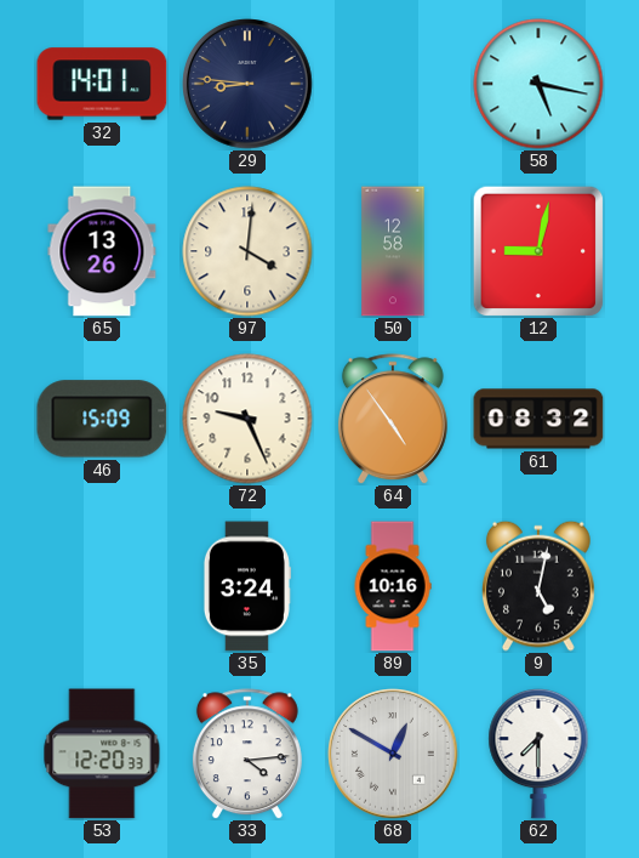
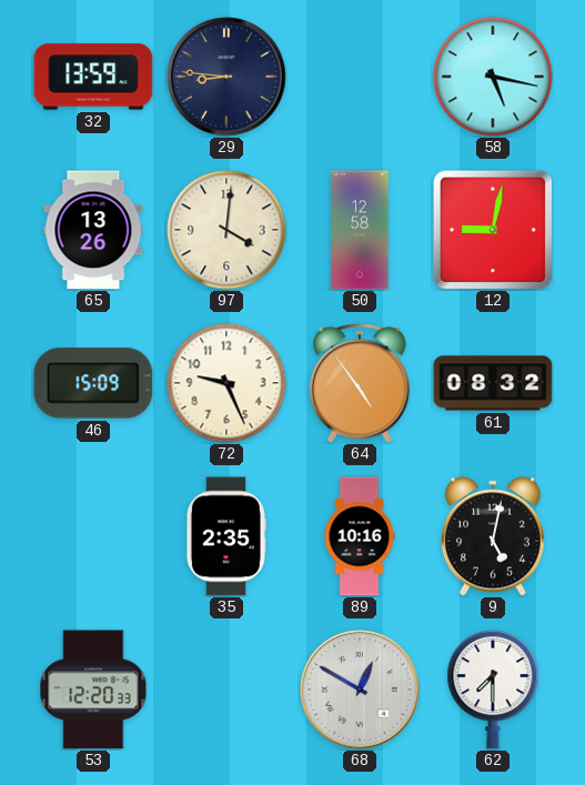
32: 14:01 -> 13:59
35: 3:24 -> 2:35
33: 4:14 -> none
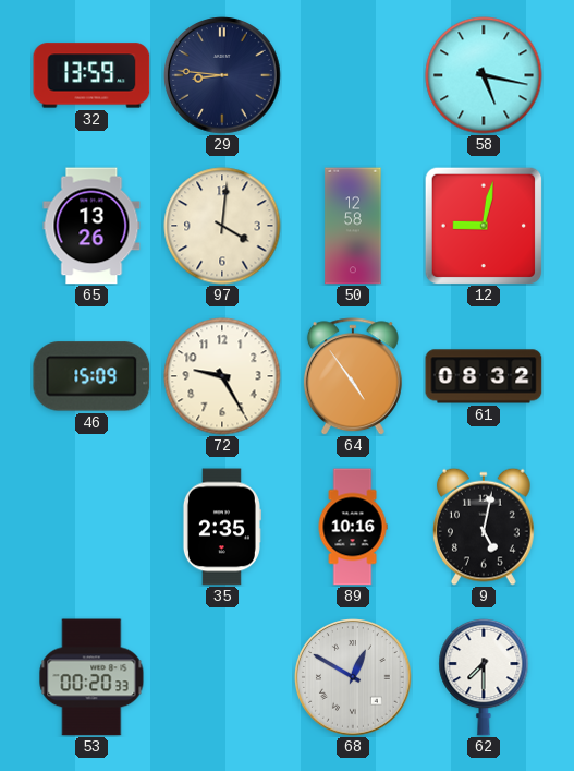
72: 9:26 -> 9:25
53: 12:20 -> 00:20
